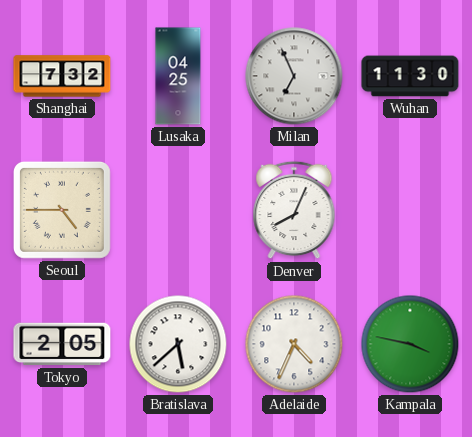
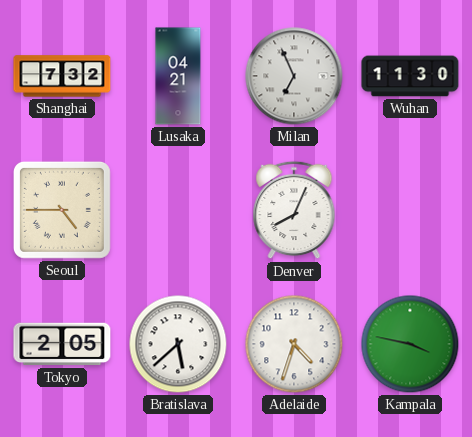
Lusaka: 04:25 -> 04:21
Adelaide: 4:34 -> 4:33
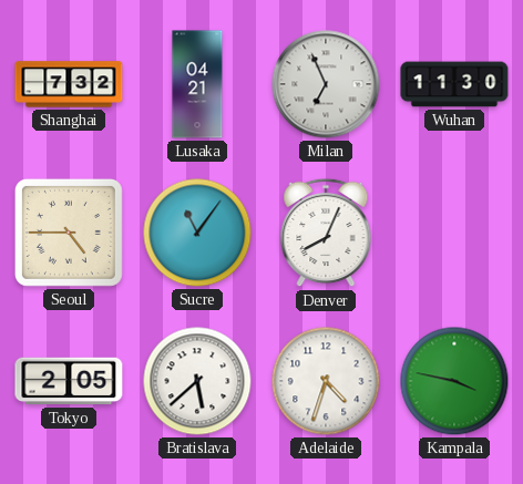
Sucre: none -> 11:06
